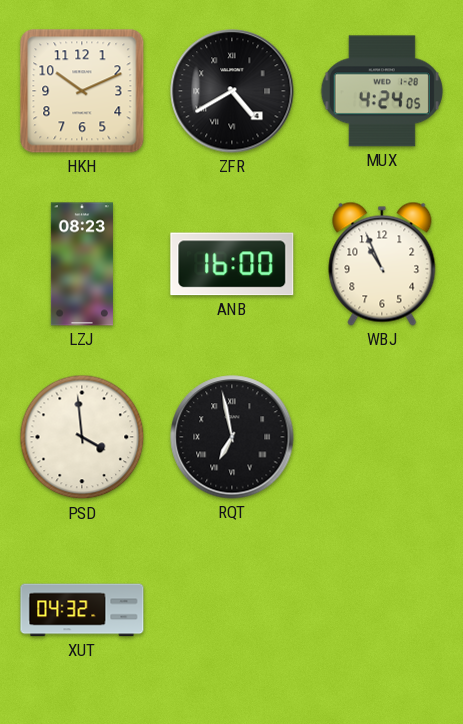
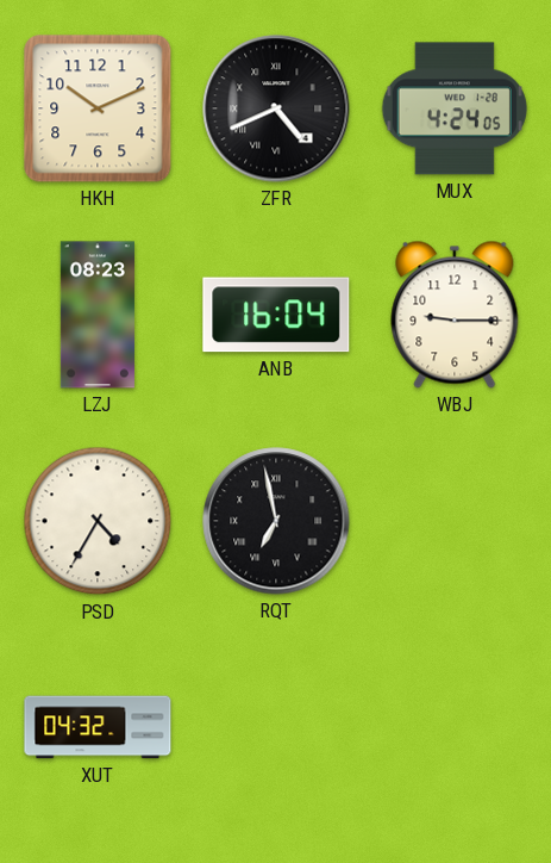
ZFR: 4:40 -> 4:41
ANB: 16:00 -> 16:04
WBJ: 10:56 -> 9:15
PSD: 3:59 -> 4:35
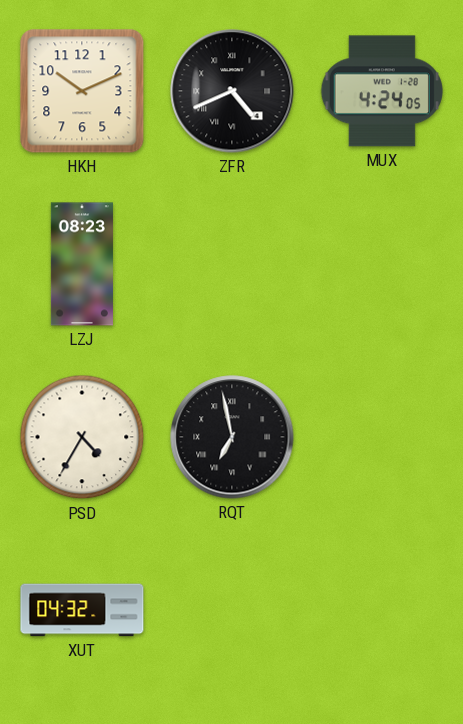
ANB: 16:04 -> none
WBJ: 9:15 -> none
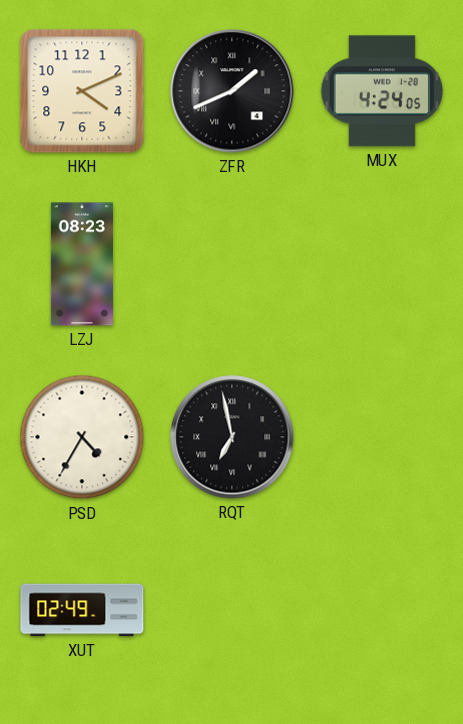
HKH: 10:11 -> 4:11
ZFR: 4:41 -> 1:41
XUT: 04:32 -> 02:49
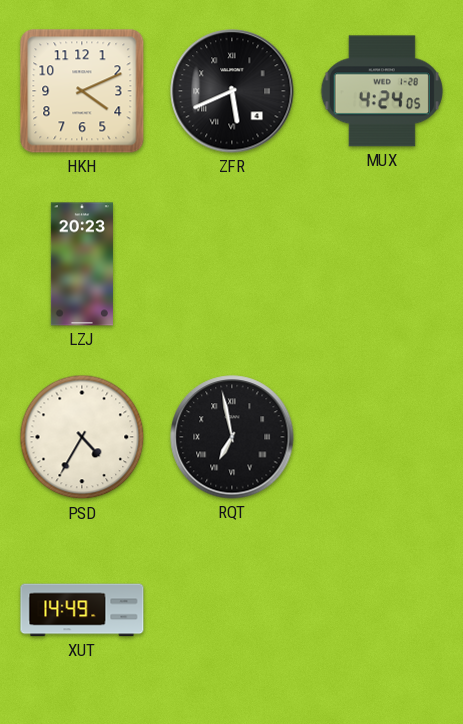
ZFR: 1:41 -> 5:41
LZJ: 08:23 -> 20:23
XUT: 02:49 -> 14:49
